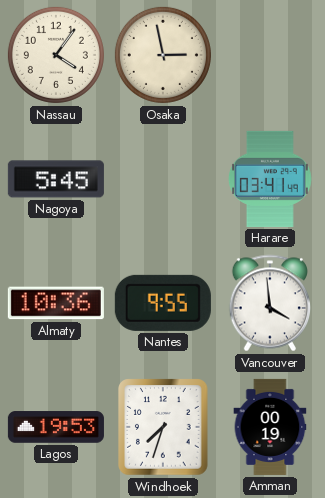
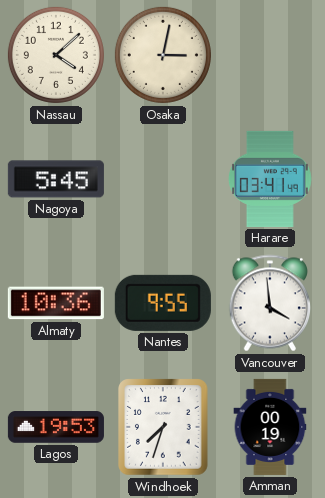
Nassau: 4:06 -> 4:08
Osaka: 2:58 -> 3:02
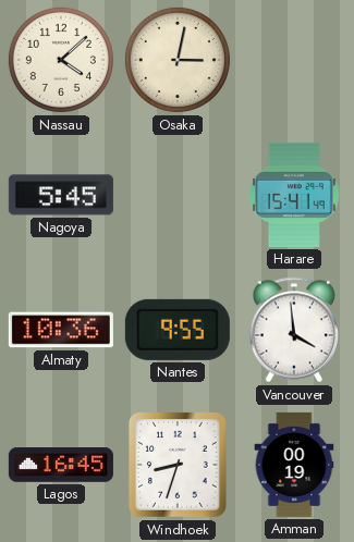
Harare: 03:41 -> 15:41
Lagos: 19:53 -> 16:45
Windhoek: 7:33 -> 8:33
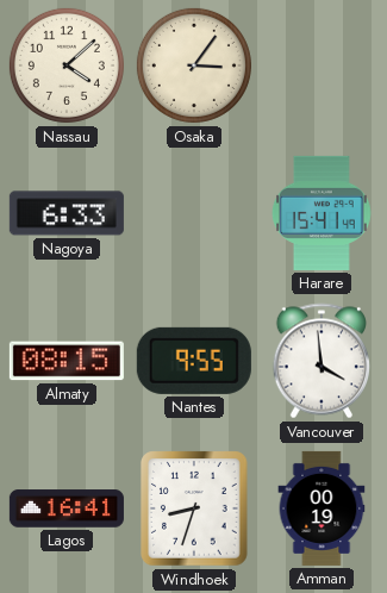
Osaka: 3:02 -> 3:06
Nagoya: 5:45 -> 6:33
Almaty: 10:36 -> 08:15
Lagos: 16:45 -> 16:41
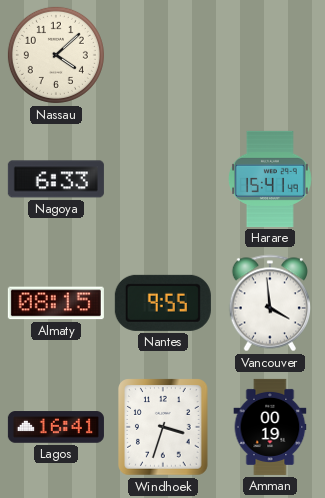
Osaka: 3:06 -> none
Windhoek: 8:33 -> 3:33
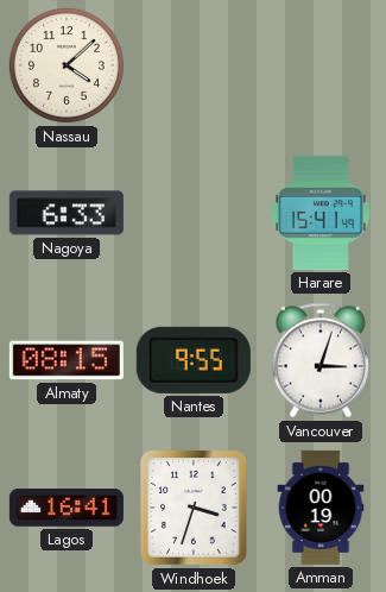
Vancouver: 3:59 -> 3:03
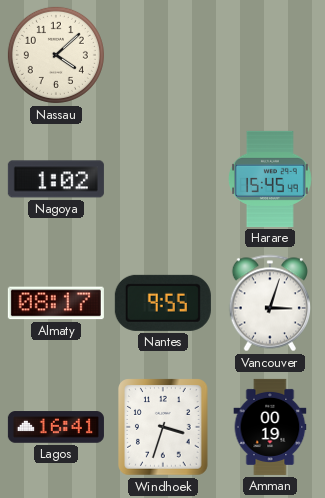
Nagoya: 6:33 -> 1:02
Harare: 15:41 -> 15:45
Almaty: 08:15 -> 08:17
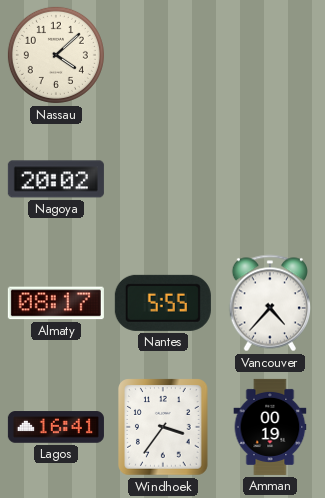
Nagoya: 1:02 -> 20:02
Harare: 15:45 -> none
Nantes: 9:55 -> 5:55
Vancouver: 3:03 -> 4:37
Windhoek: 3:33 -> 3:36
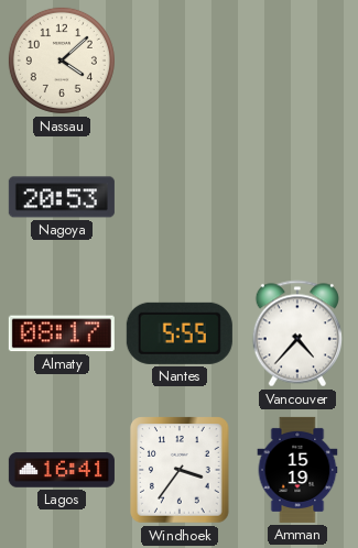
Nagoya: 20:02 -> 20:53
Amman: 00:19 -> 15:19
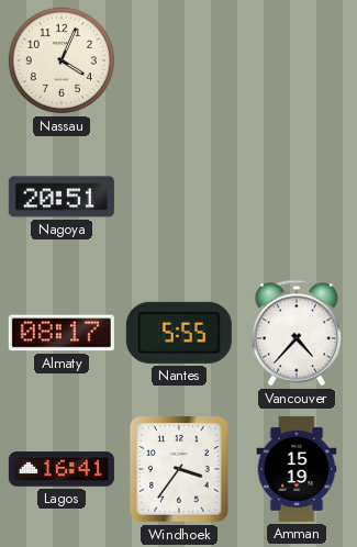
Nassau: 4:08 -> 4:04
Nagoya: 20:53 -> 20:51
